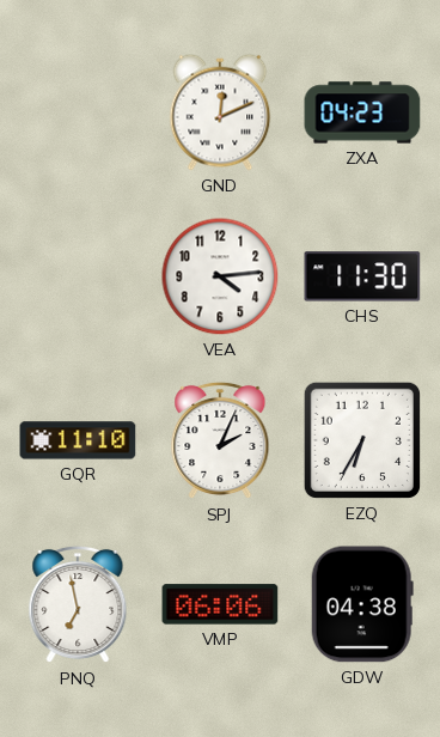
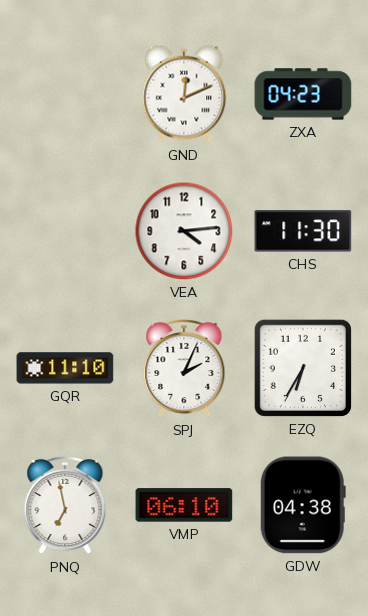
VMP: 06:06 -> 06:10
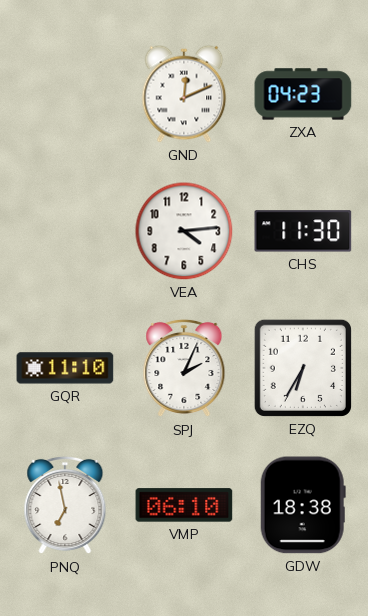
GDW: 04:38 -> 18:38
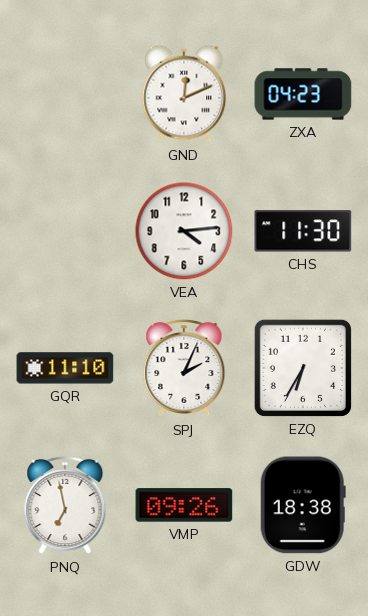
VMP: 06:10 -> 09:26
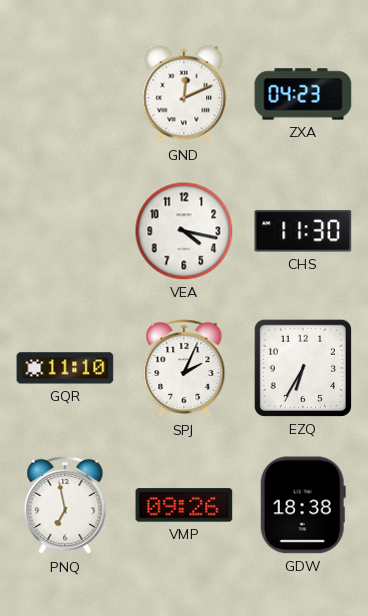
VEA: 4:14 -> 4:17
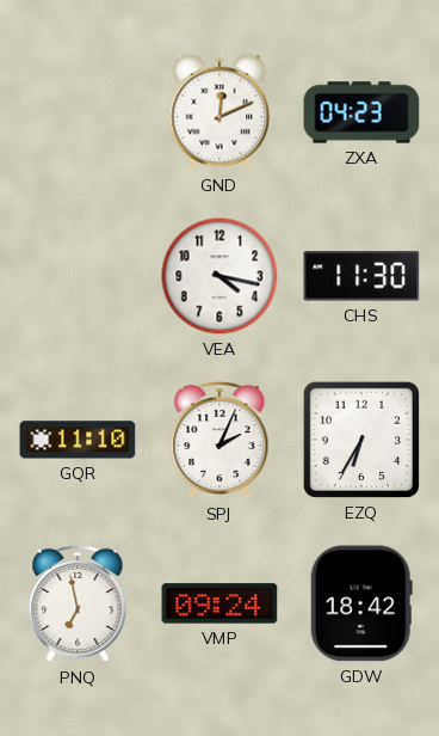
VMP: 09:26 -> 09:24
GDW: 18:38 -> 18:42
